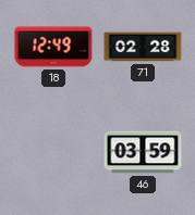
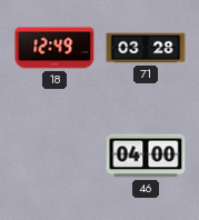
71: 02:28 -> 03:28
46: 03:59 -> 04:00
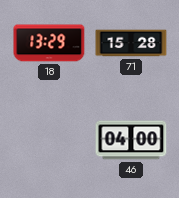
18: 12:49 -> 13:29
71: 03:28 -> 15:28
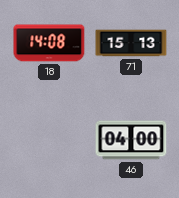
18: 13:29 -> 14:08
71: 15:28 -> 15:13
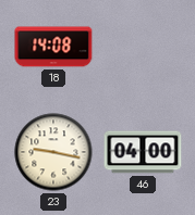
71: 15:13 -> none
23: none -> 9:17
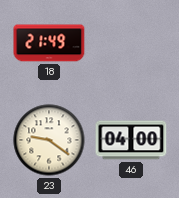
18: 14:08 -> 21:49
23: 9:17 -> 9:21
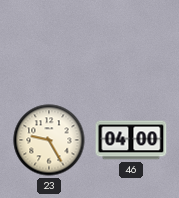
18: 21:49 -> none
23: 9:21 -> 9:25
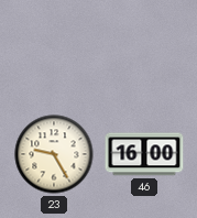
46: 04:00 -> 16:00
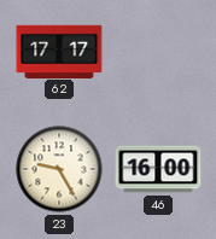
62: none -> 17:17
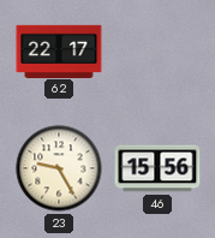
62: 17:17 -> 22:17
46: 16:00 -> 15:56
